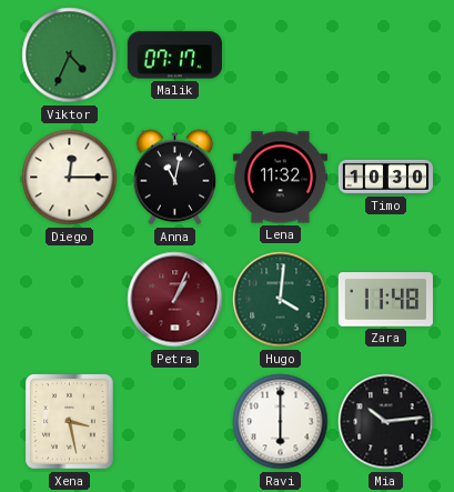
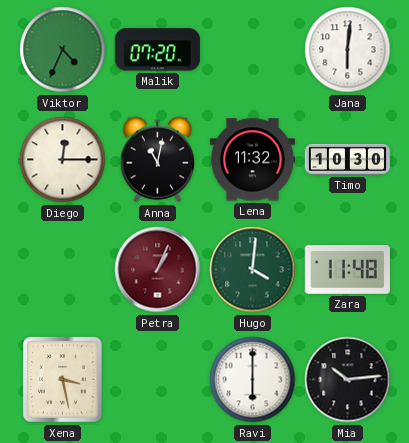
Malik: 07:17 -> 07:20
Jana: none -> 6:01
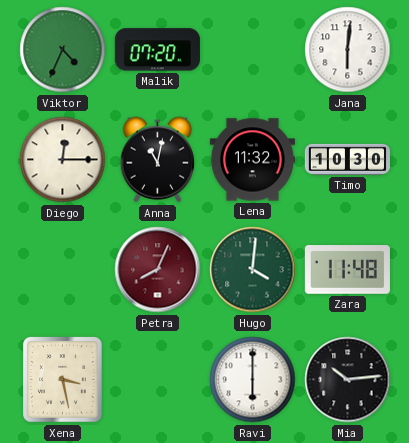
Petra: 1:04 -> 8:04
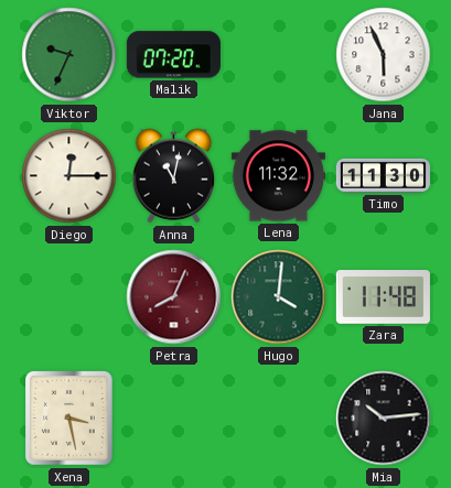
Viktor: 4:34 -> 9:34
Jana: 6:01 -> 5:56
Timo: 10:30 -> 11:30
Ravi: 6:00 -> none
